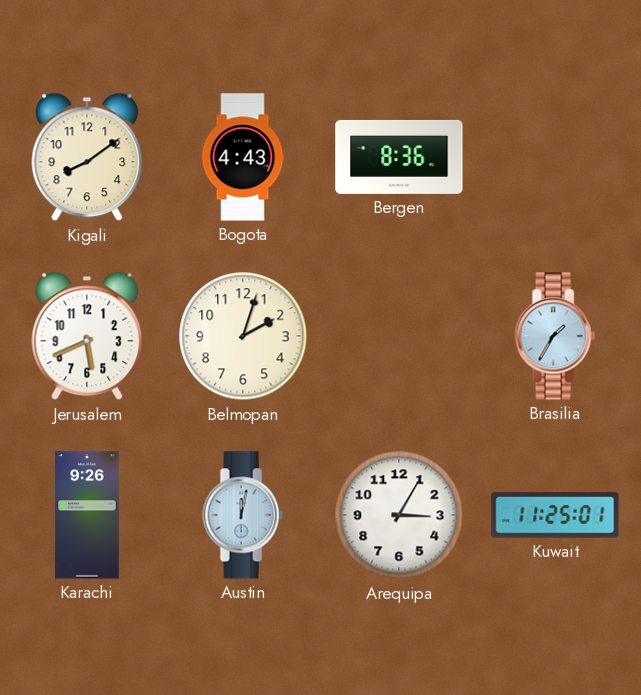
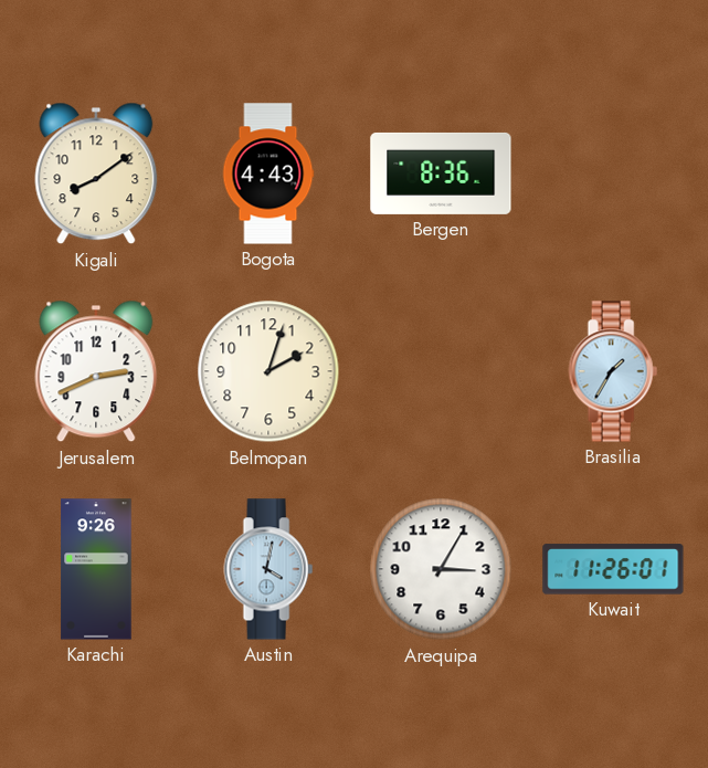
Jerusalem: 5:41 -> 2:41
Austin: 12:02 -> 4:02
Kuwait: 11:25 -> 11:26
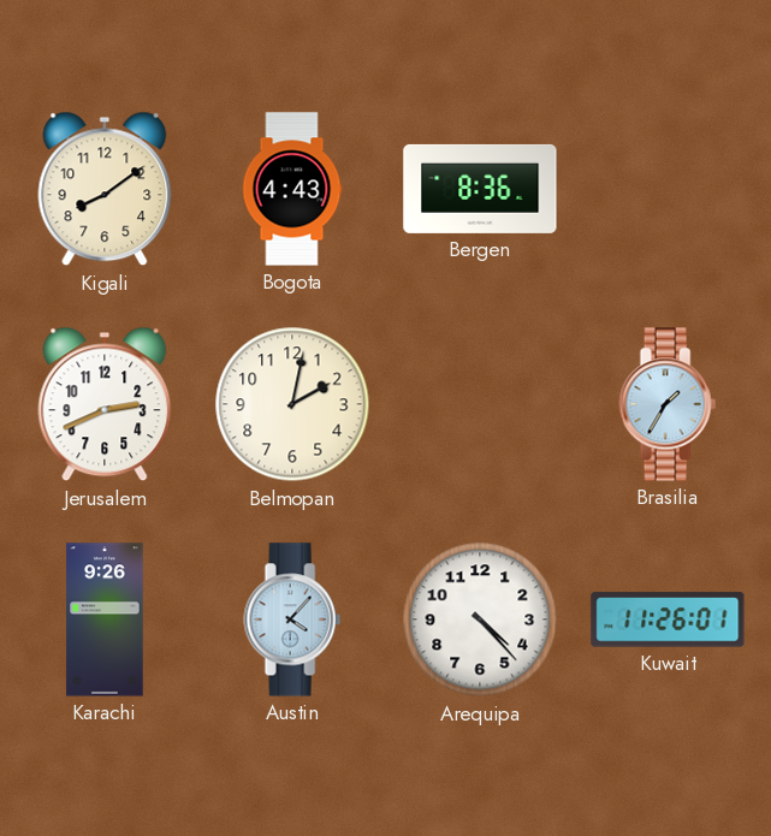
Belmopan: 2:03 -> 2:02
Austin: 4:02 -> 4:07
Arequipa: 3:05 -> 4:23
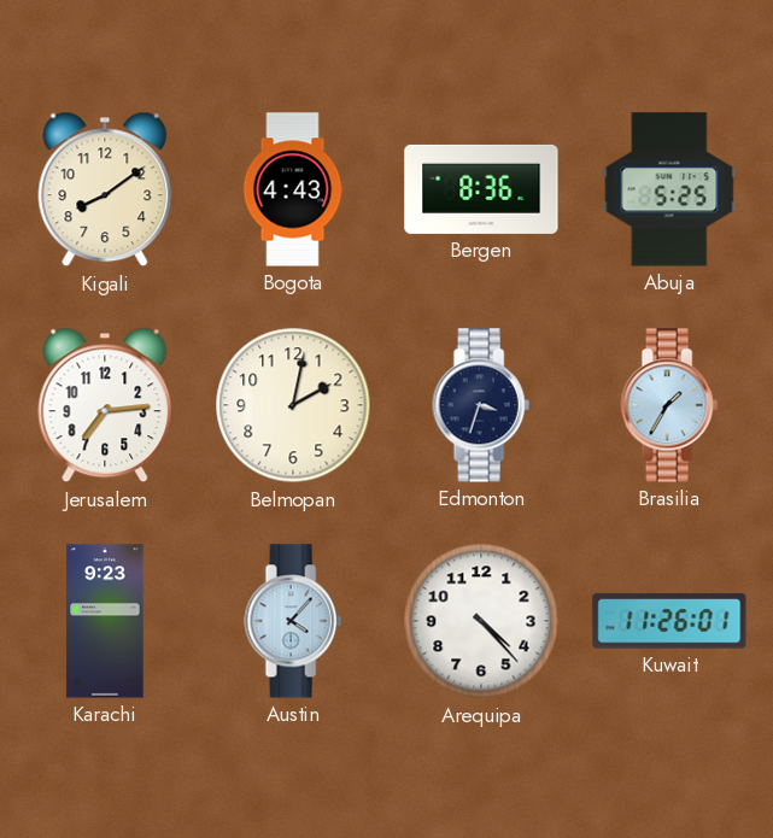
Abuja: none -> 5:25
Jerusalem: 2:41 -> 7:14
Edmonton: none -> 3:33
Karachi: 9:26 -> 9:23
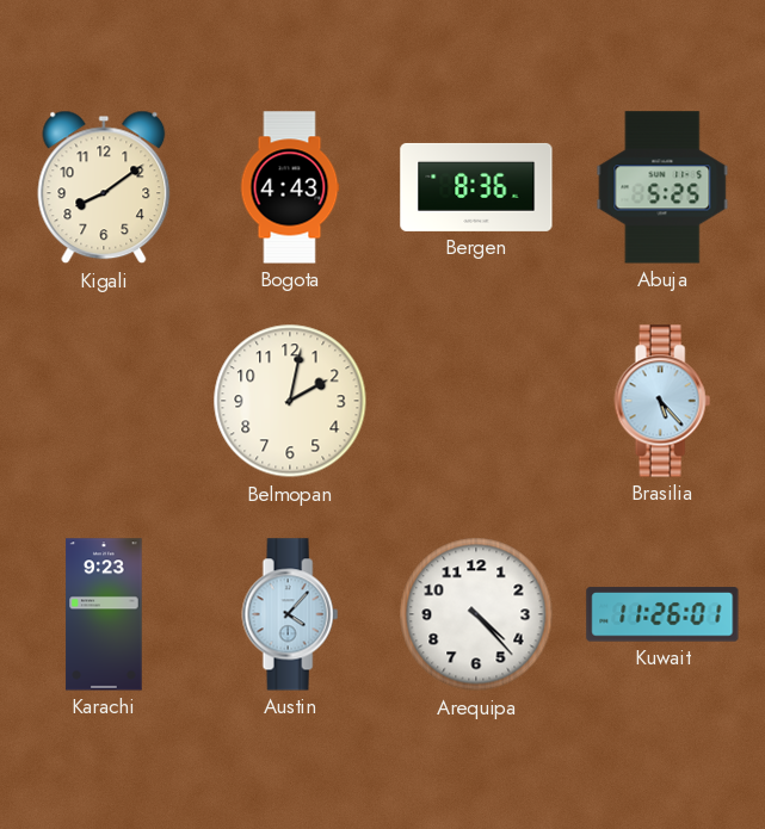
Jerusalem: 7:14 -> none
Edmonton: 3:33 -> none
Brasilia: 1:35 -> 5:23
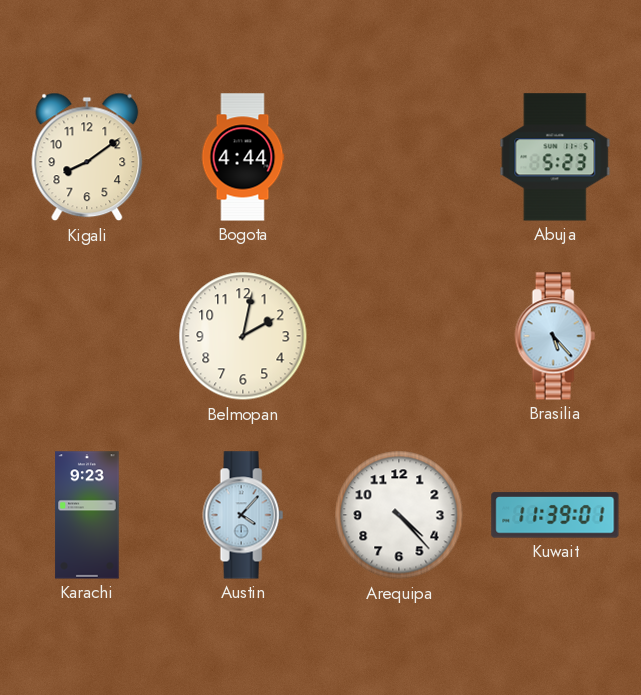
Bogota: 4:43 -> 4:44
Bergen: 8:36 -> none
Abuja: 5:25 -> 5:23
Kuwait: 11:26 -> 11:39
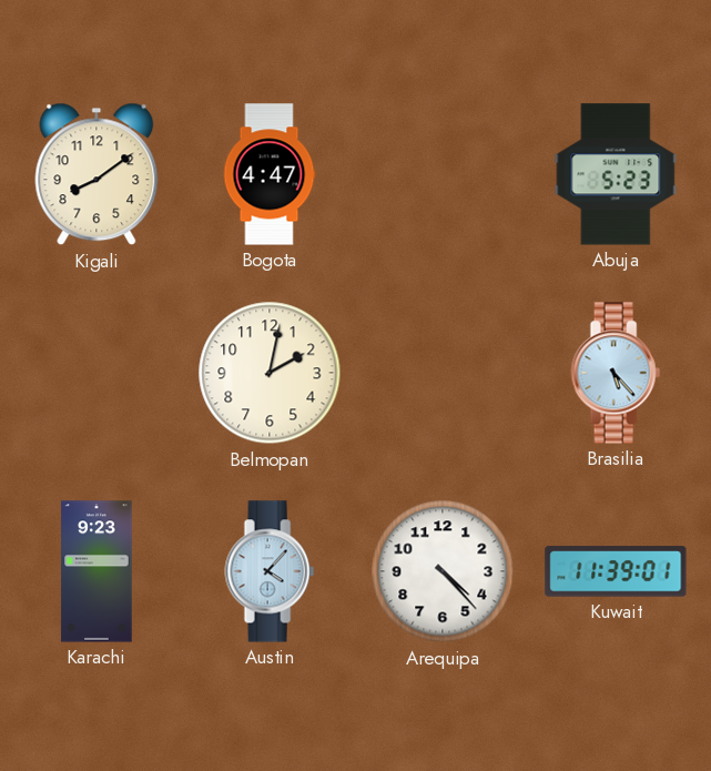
Bogota: 4:44 -> 4:47
